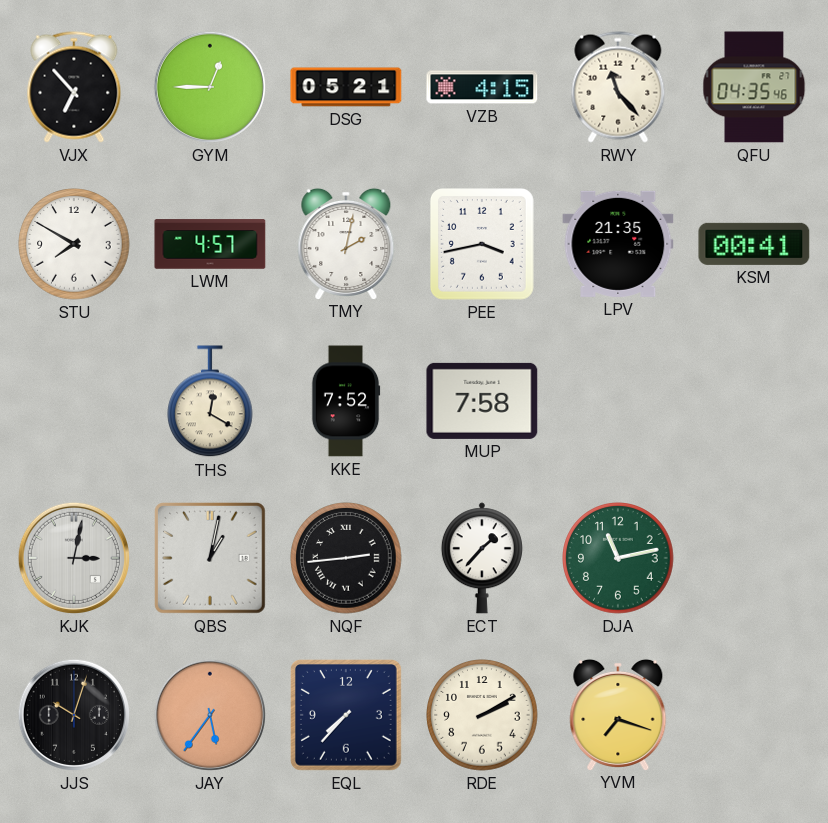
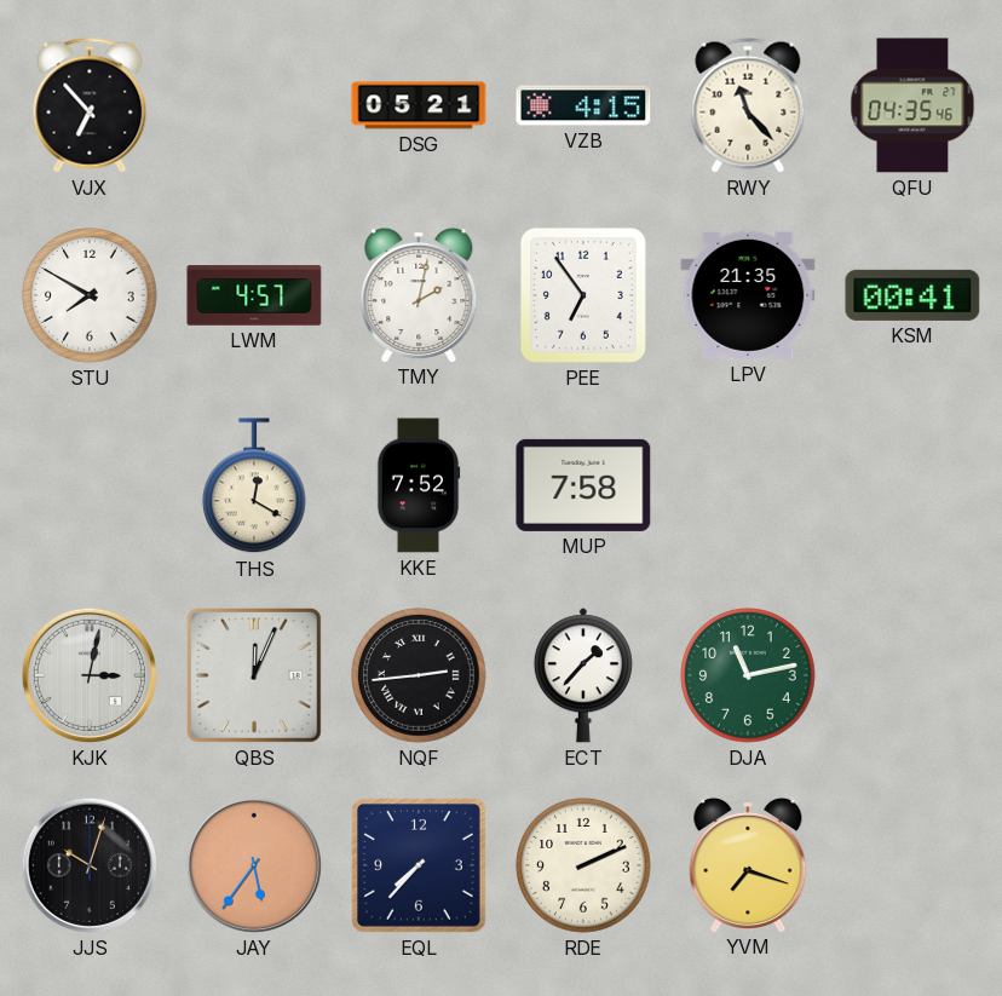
GYM: 12:45 -> none
PEE: 3:43 -> 6:54
QBS: 1:02 -> 12:04
RDE: 2:10 -> 2:11
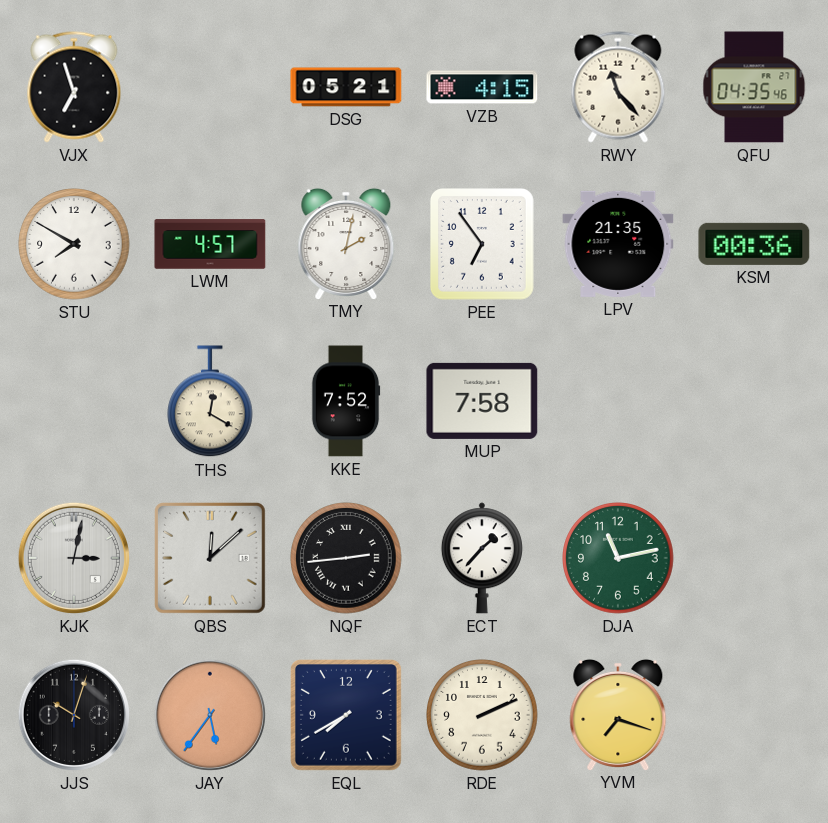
VJX: 6:53 -> 6:57
KSM: 00:41 -> 00:36
QBS: 12:04 -> 12:08
EQL: 7:37 -> 7:40
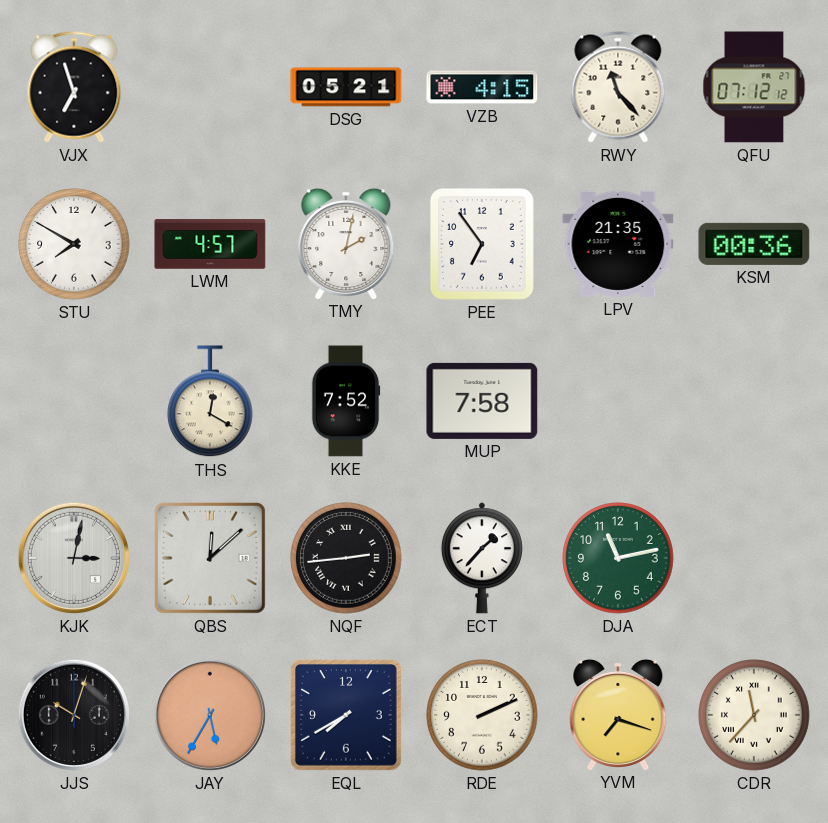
QFU: 04:35 -> 07:12
JAY: 5:36 -> 5:35
CDR: none -> 11:37
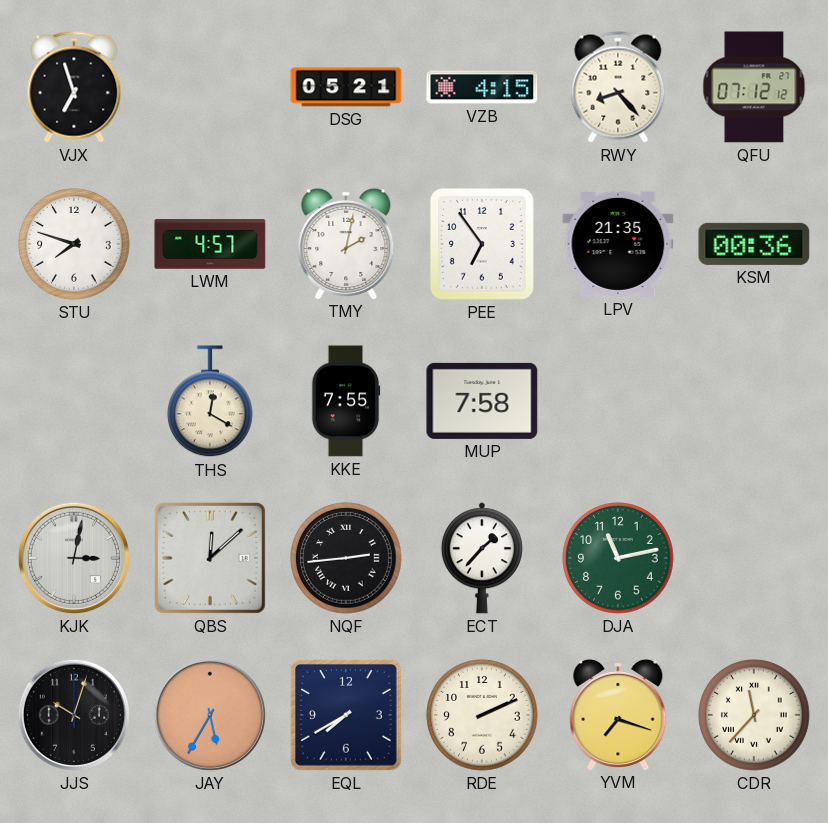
RWY: 11:23 -> 8:23
STU: 7:50 -> 7:48
KKE: 7:52 -> 7:55
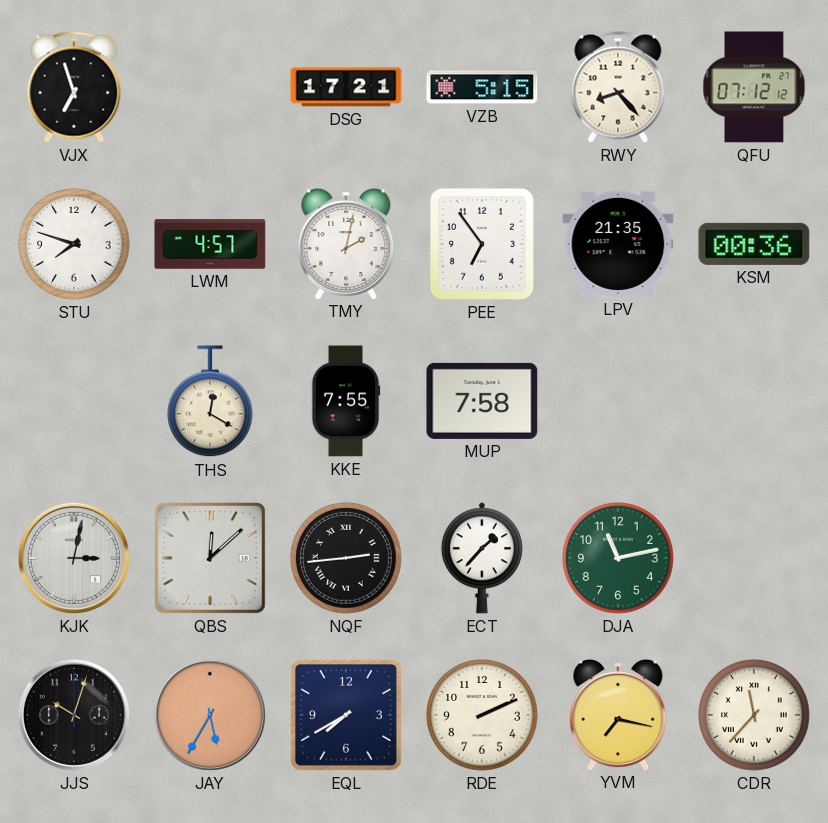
DSG: 05:21 -> 17:21
VZB: 4:15 -> 5:15
YVM: 7:18 -> 7:17
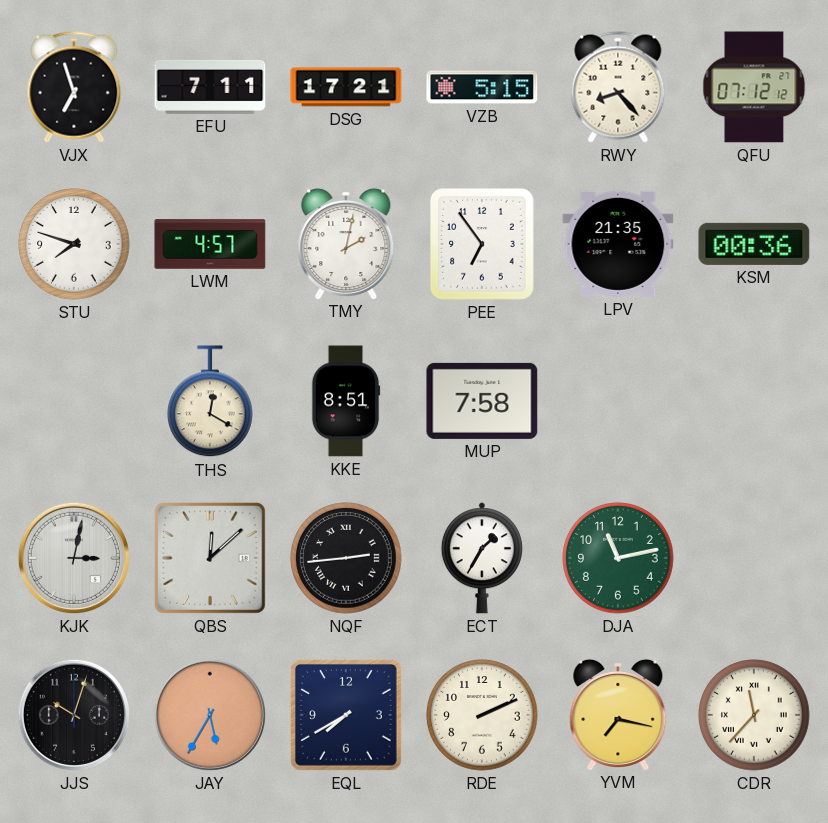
EFU: none -> 7:11
KKE: 7:55 -> 8:51
ECT: 1:37 -> 1:35
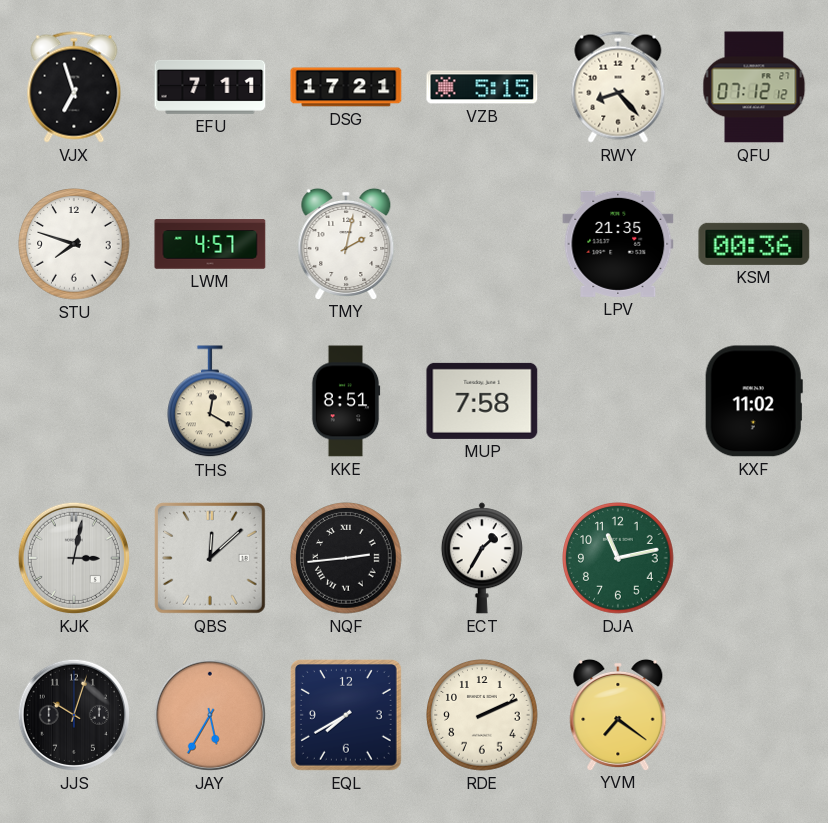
PEE: 6:54 -> none
KXF: none -> 11:02
YVM: 7:17 -> 7:21
CDR: 11:37 -> none
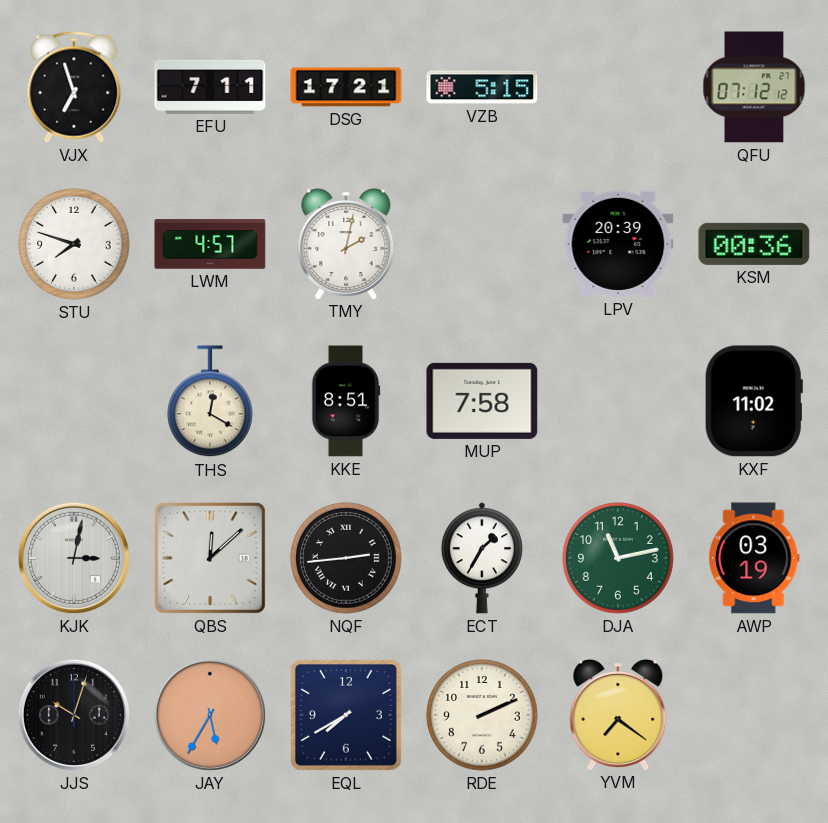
RWY: 8:23 -> none
LPV: 21:35 -> 20:39
AWP: none -> 03:19
